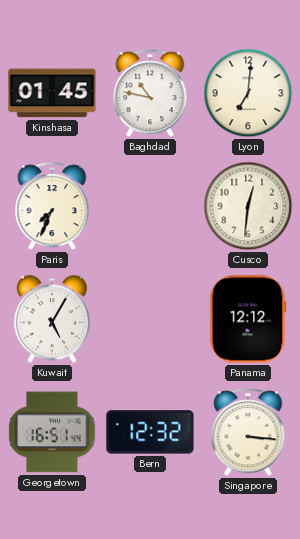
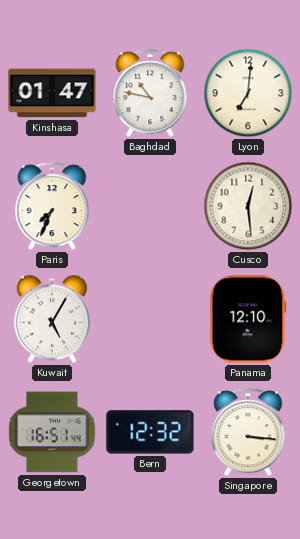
Kinshasa: 01:45 -> 01:47
Cusco: 12:31 -> 12:29
Panama: 12:12 -> 12:10
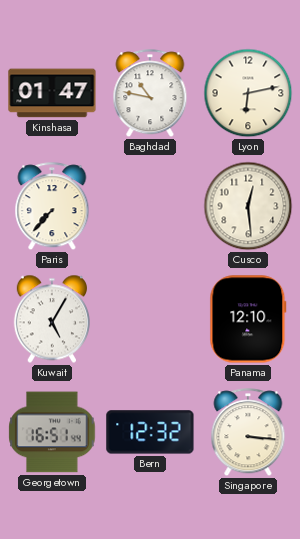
Lyon: 7:01 -> 6:13
Paris: 7:34 -> 7:37
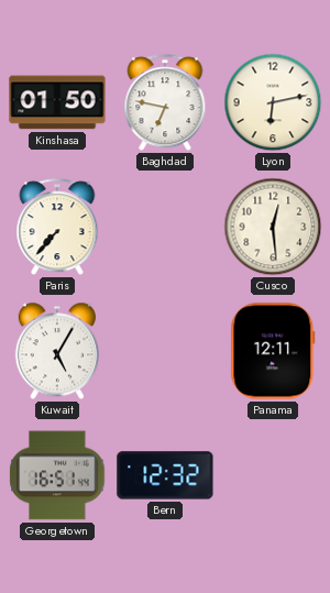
Kinshasa: 01:47 -> 01:50
Baghdad: 10:47 -> 6:47
Panama: 12:10 -> 12:11
Singapore: 3:16 -> none
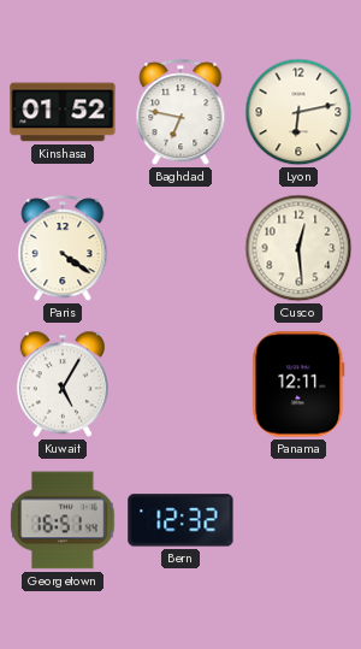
Kinshasa: 01:50 -> 01:52
Paris: 7:37 -> 4:21
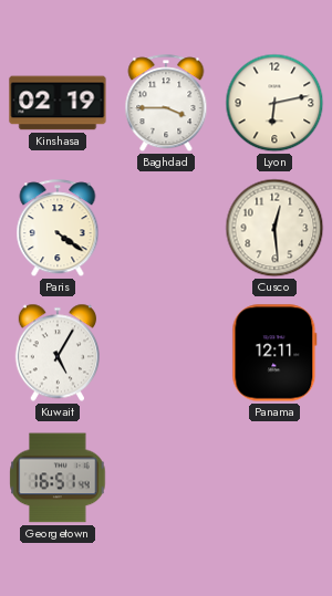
Kinshasa: 01:52 -> 02:19
Baghdad: 6:47 -> 3:45
Bern: 12:32 -> none
